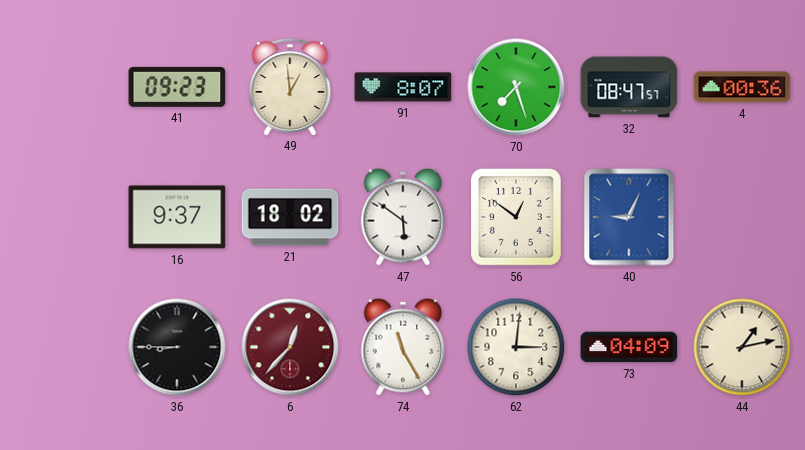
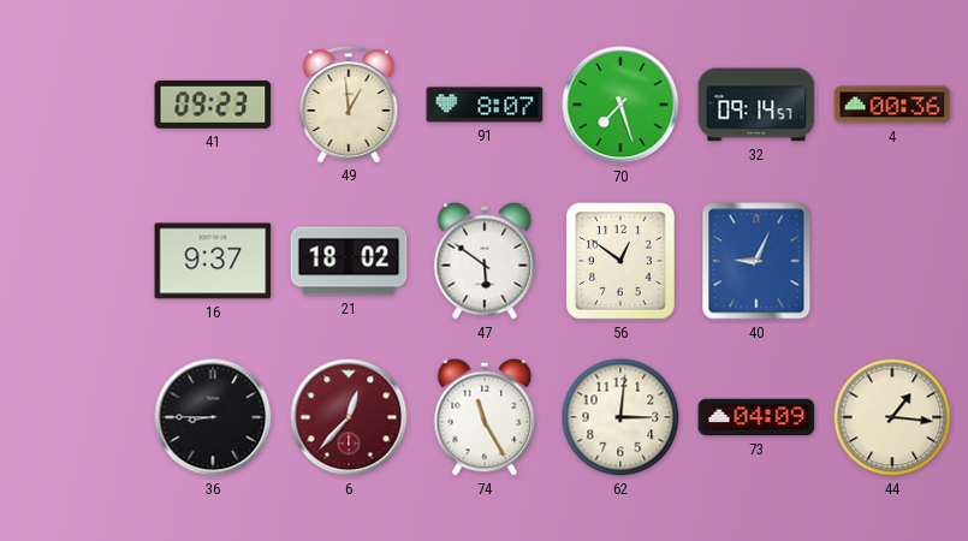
32: 08:47 -> 09:14
44: 1:13 -> 1:16
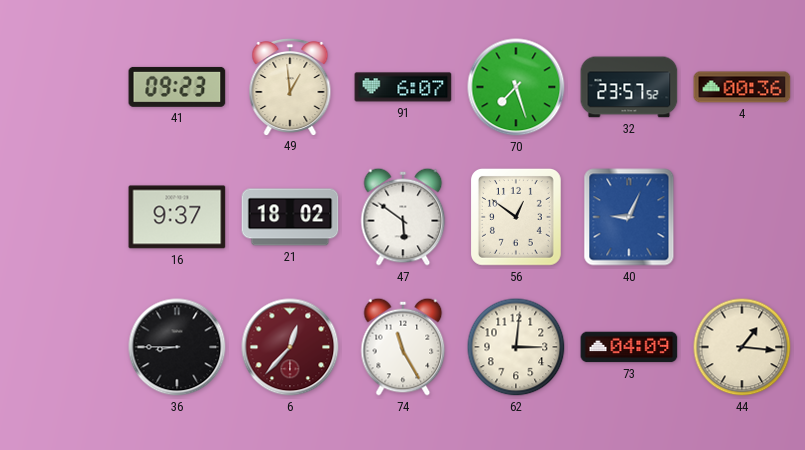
91: 8:07 -> 6:07
32: 09:14 -> 23:57
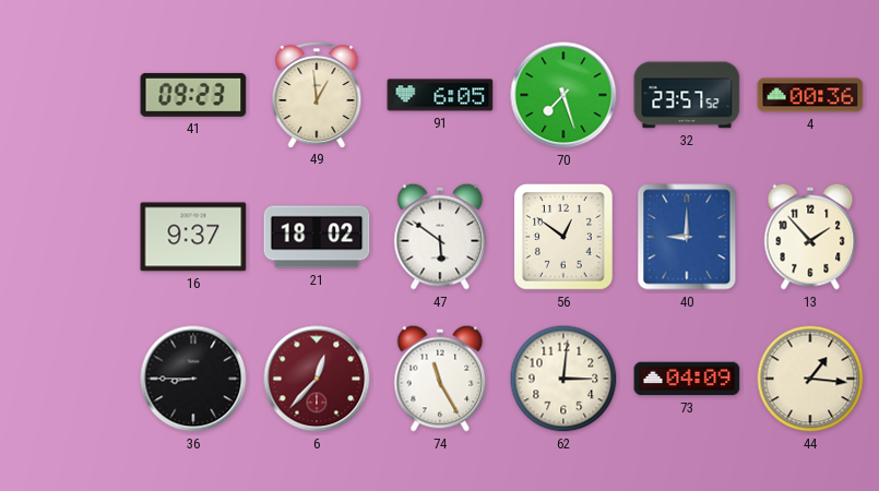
91: 6:07 -> 6:05
40: 9:04 -> 9:00
13: none -> 1:53
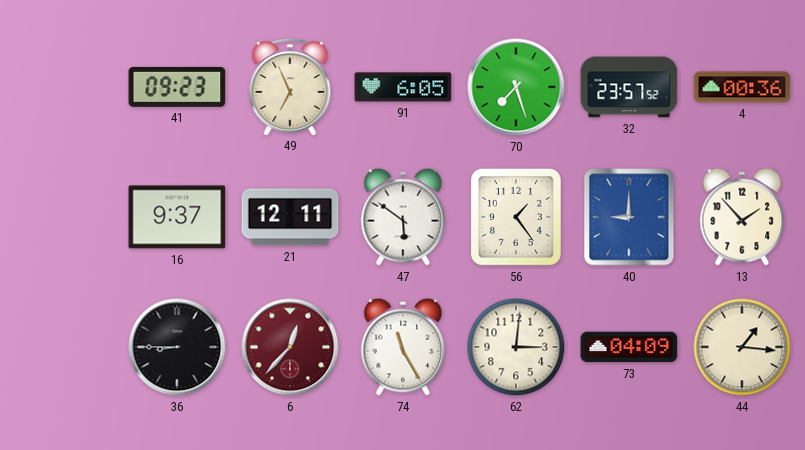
49: 12:59 -> 6:56
21: 18:02 -> 12:11
56: 12:51 -> 1:24
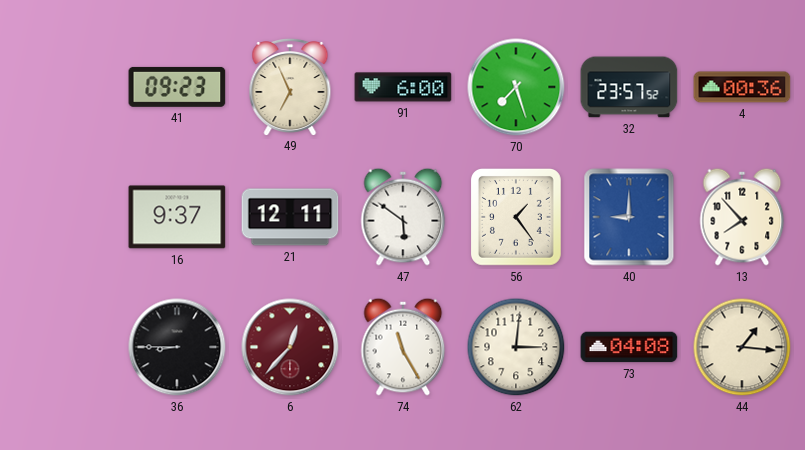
91: 6:05 -> 6:00
13: 1:53 -> 7:53
73: 04:09 -> 04:08
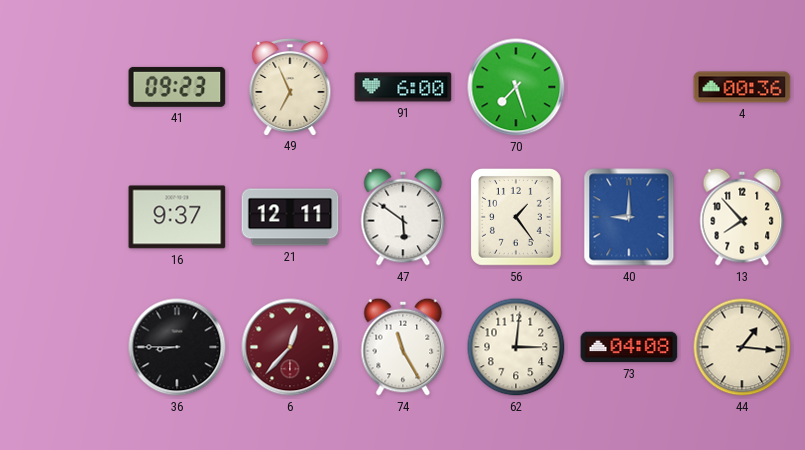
32: 23:57 -> none
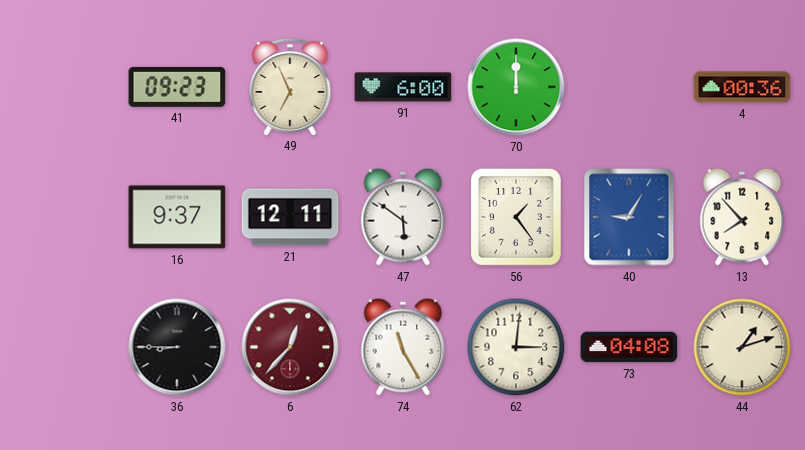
70: 7:27 -> 12:00
40: 9:00 -> 9:05
44: 1:16 -> 1:12
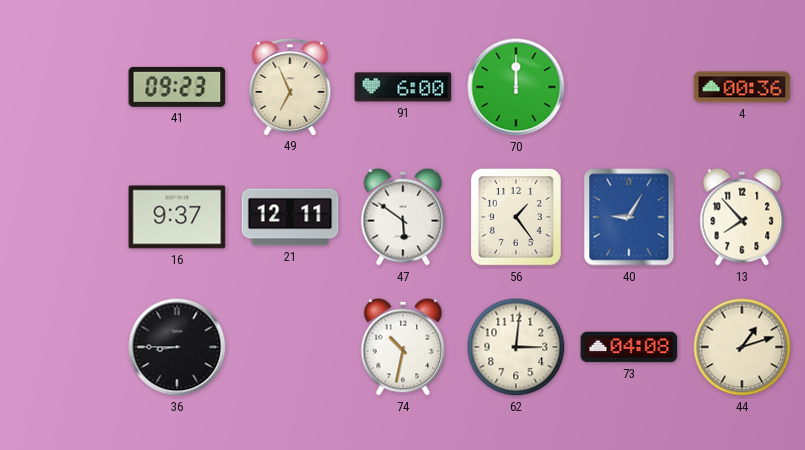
6: 12:37 -> none
74: 11:25 -> 10:32
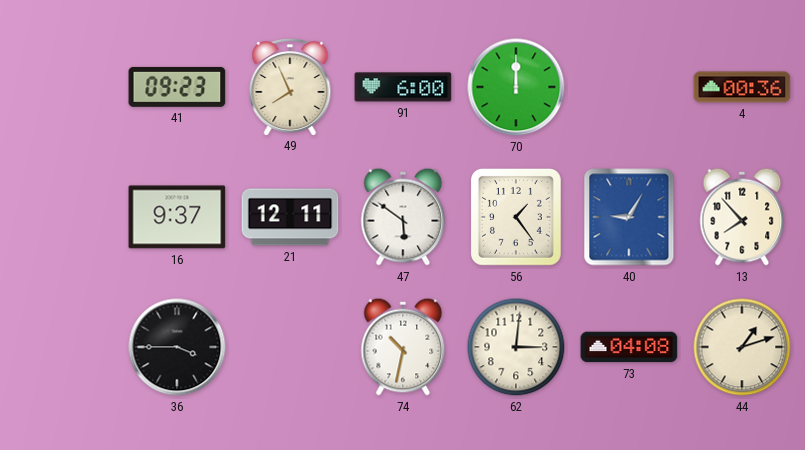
49: 6:56 -> 7:56
36: 8:45 -> 3:45
